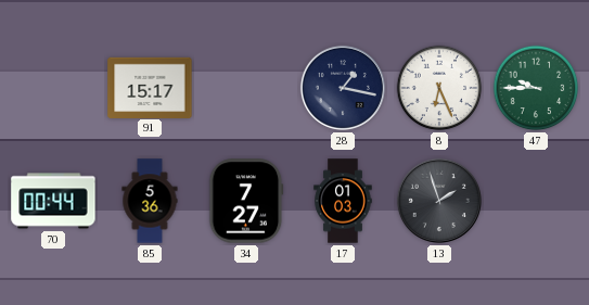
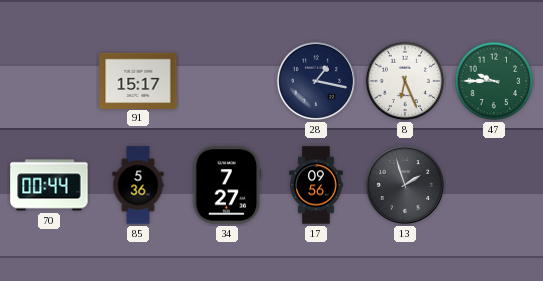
17: 01:03 -> 09:56
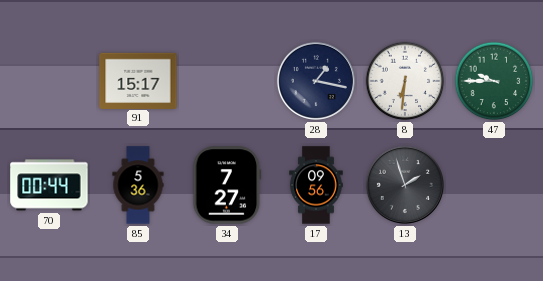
8: 6:26 -> 6:31
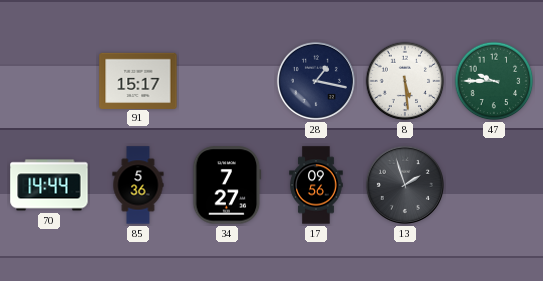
8: 6:31 -> 5:29
70: 00:44 -> 14:44
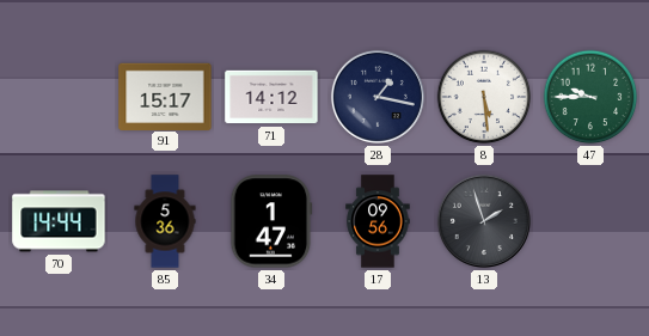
71: none -> 14:12
34: 7:27 -> 1:47
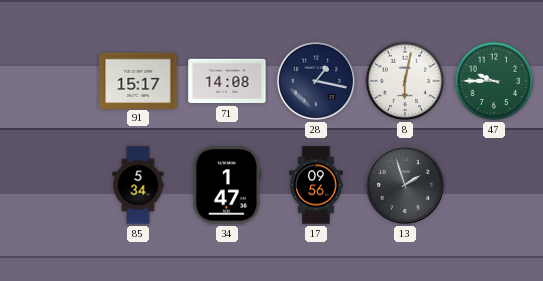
71: 14:12 -> 14:08
8: 5:29 -> 6:02
70: 14:44 -> none
85: 5:36 -> 5:34
